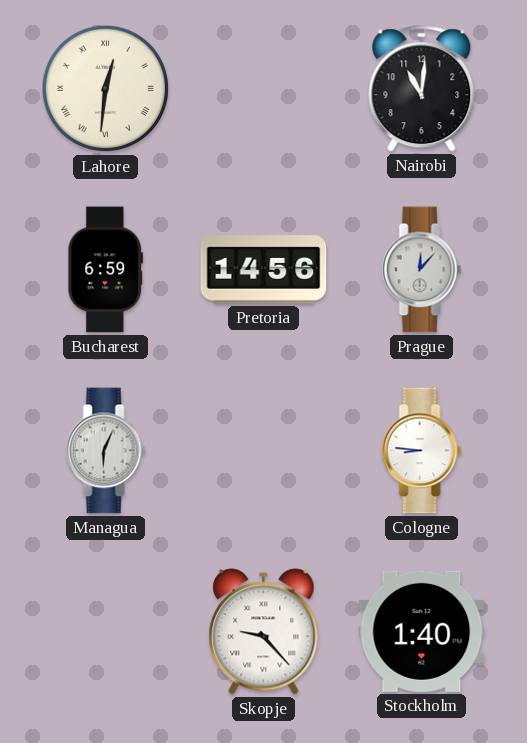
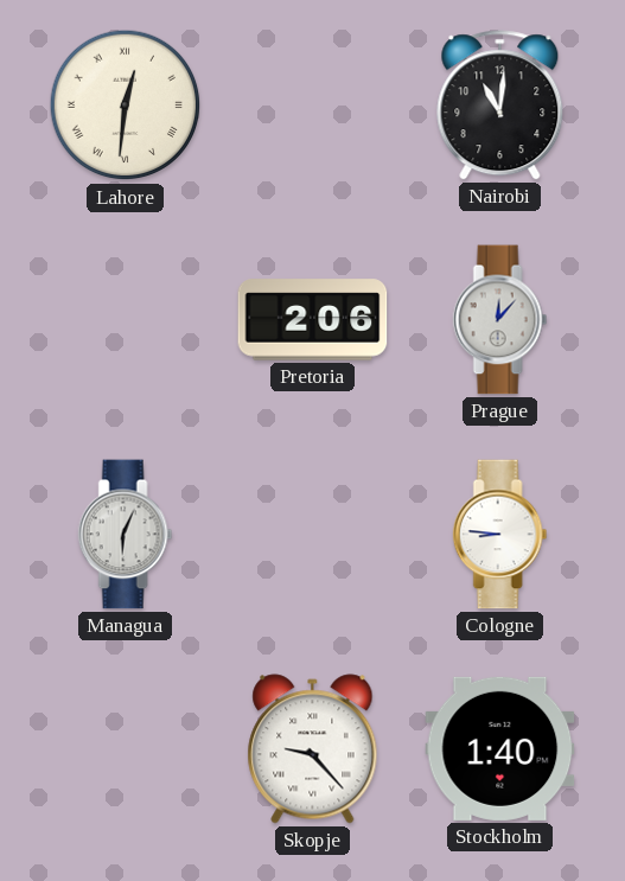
Bucharest: 6:59 -> none
Pretoria: 14:56 -> 2:06
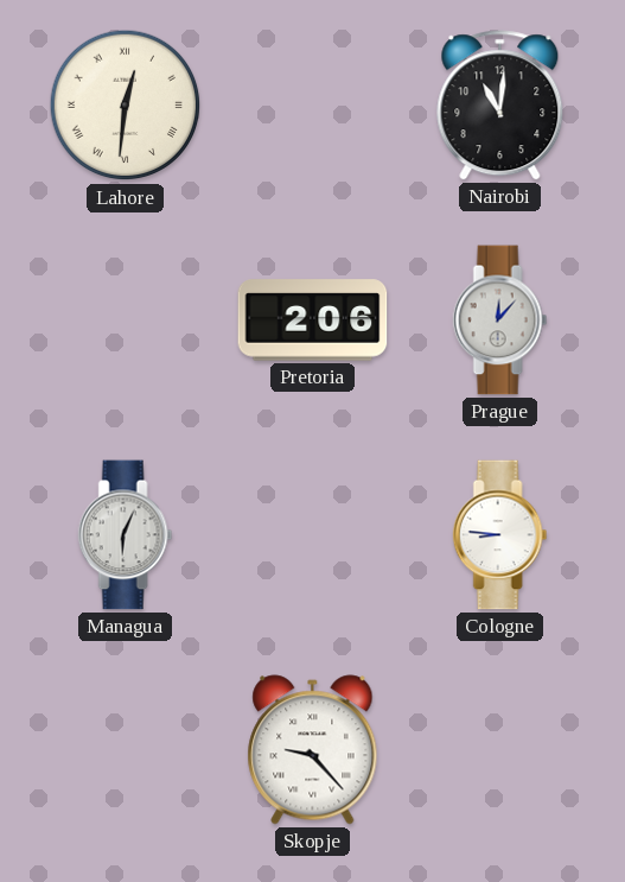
Stockholm: 1:40 -> none
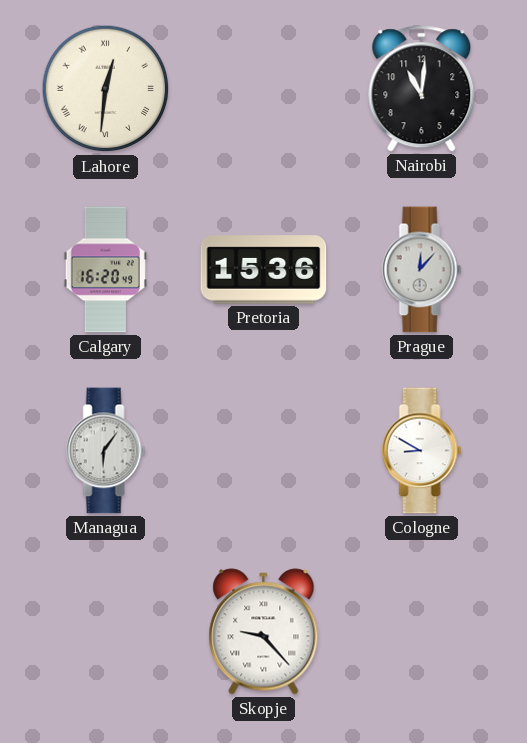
Calgary: none -> 16:20
Pretoria: 2:06 -> 15:36
Managua: 6:04 -> 6:06
Cologne: 8:46 -> 8:50
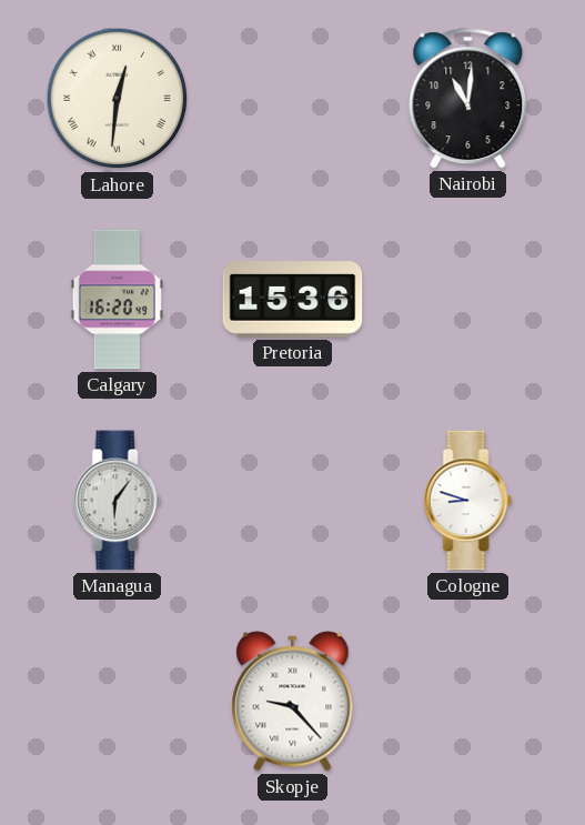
Prague: 12:07 -> none
Cologne: 8:50 -> 8:48
